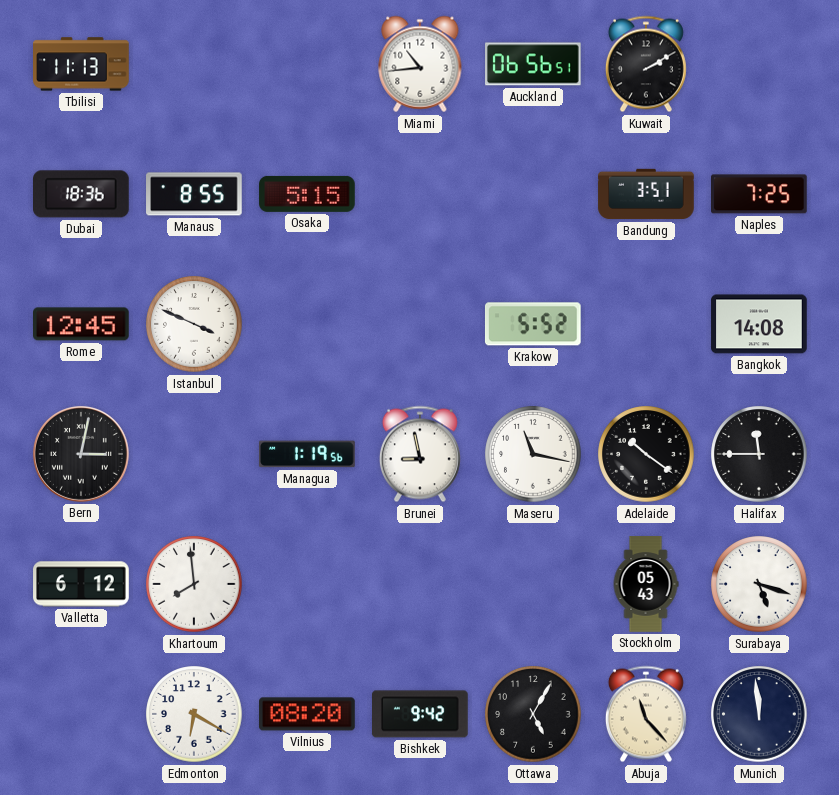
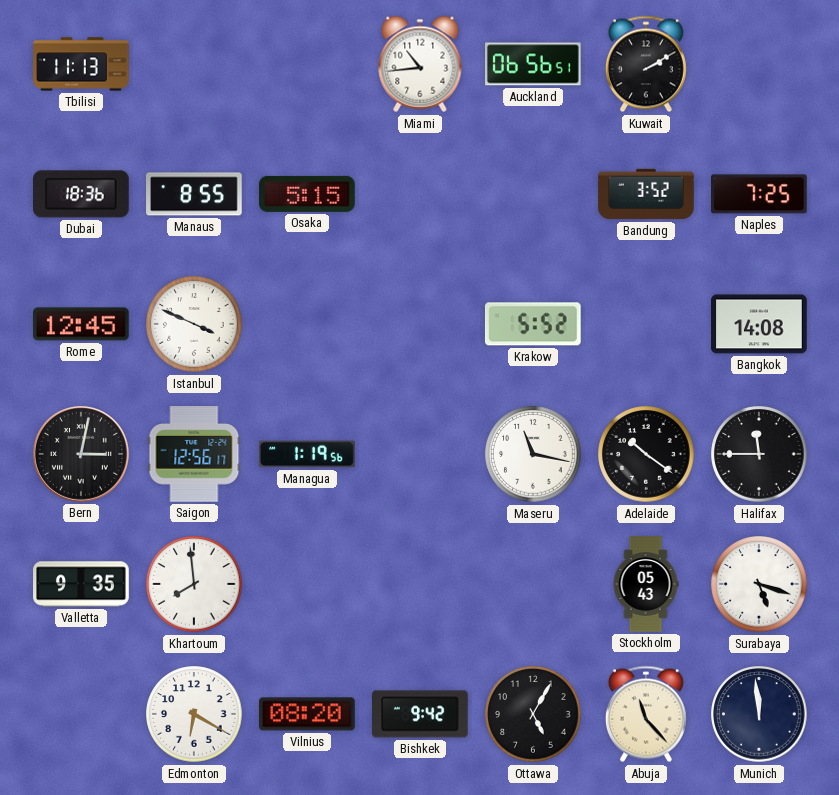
Bandung: 3:51 -> 3:52
Saigon: none -> 12:56
Brunei: 8:58 -> none
Valletta: 6:12 -> 9:35
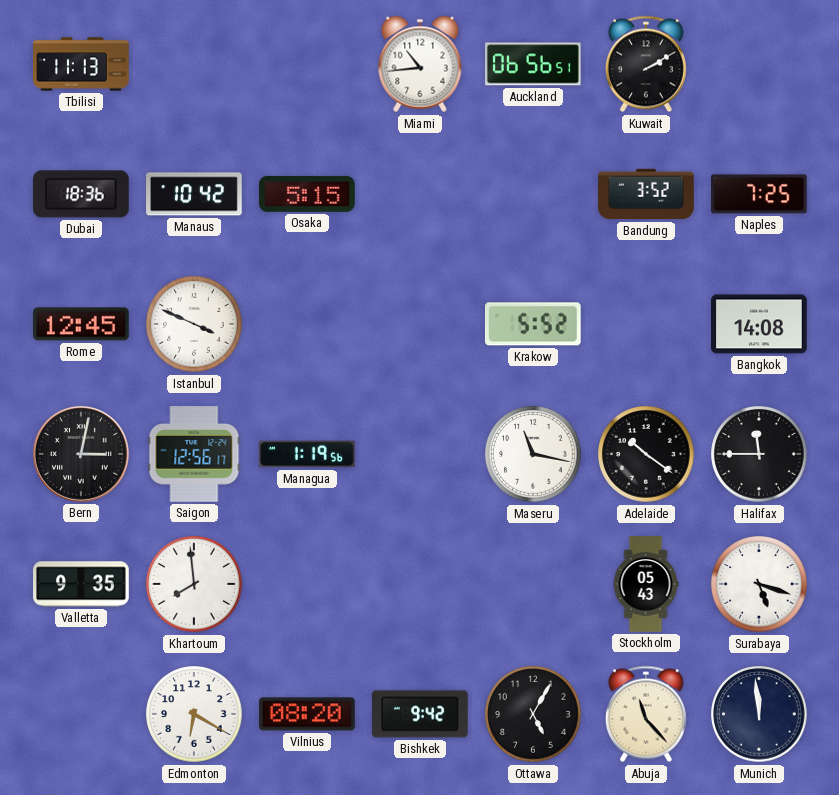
Manaus: 8:55 -> 10:42
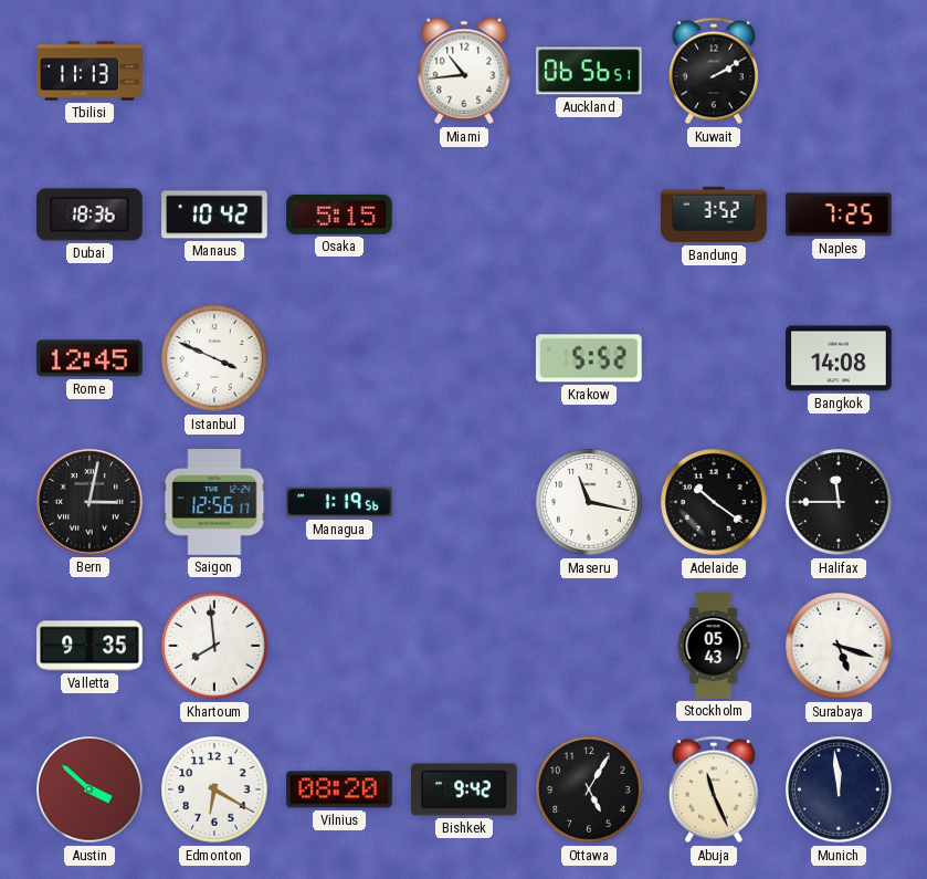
Austin: none -> 3:52
Abuja: 11:23 -> 11:26
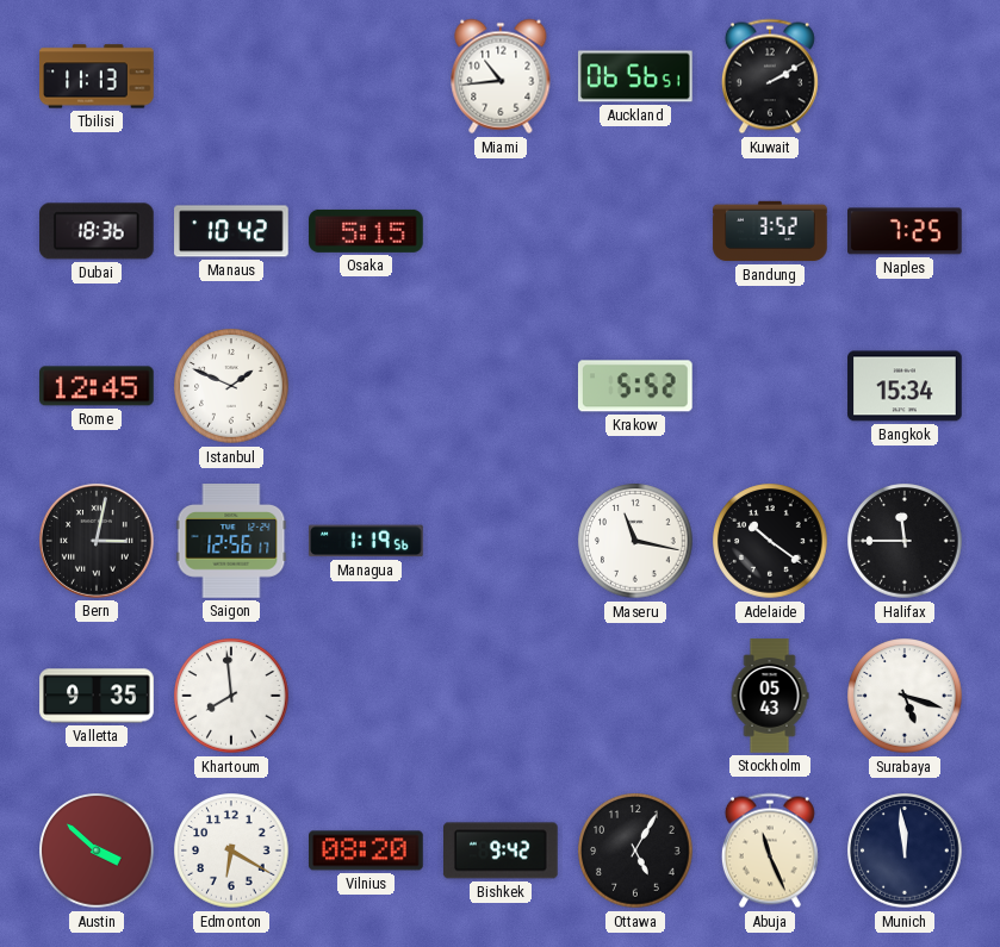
Istanbul: 3:49 -> 1:49
Bangkok: 14:08 -> 15:34
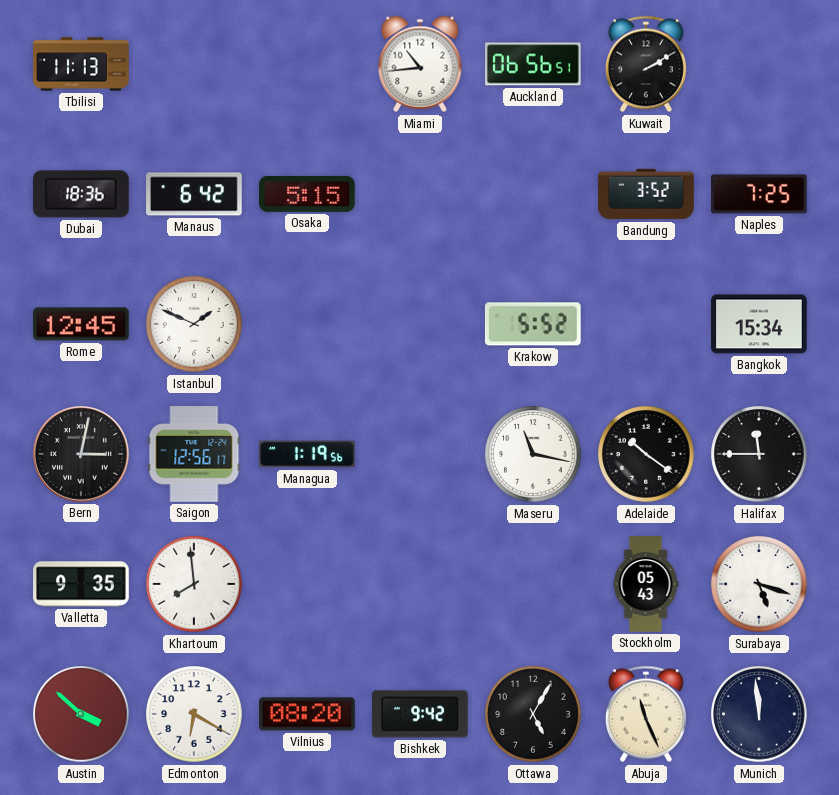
Manaus: 10:42 -> 6:42
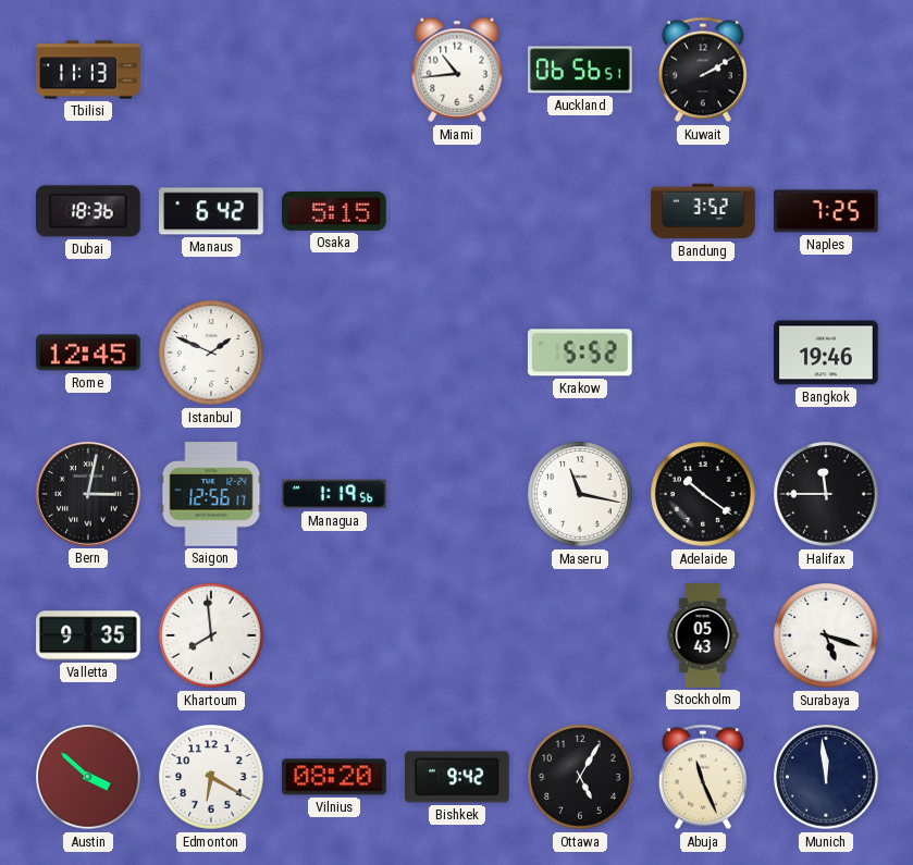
Bangkok: 15:34 -> 19:46
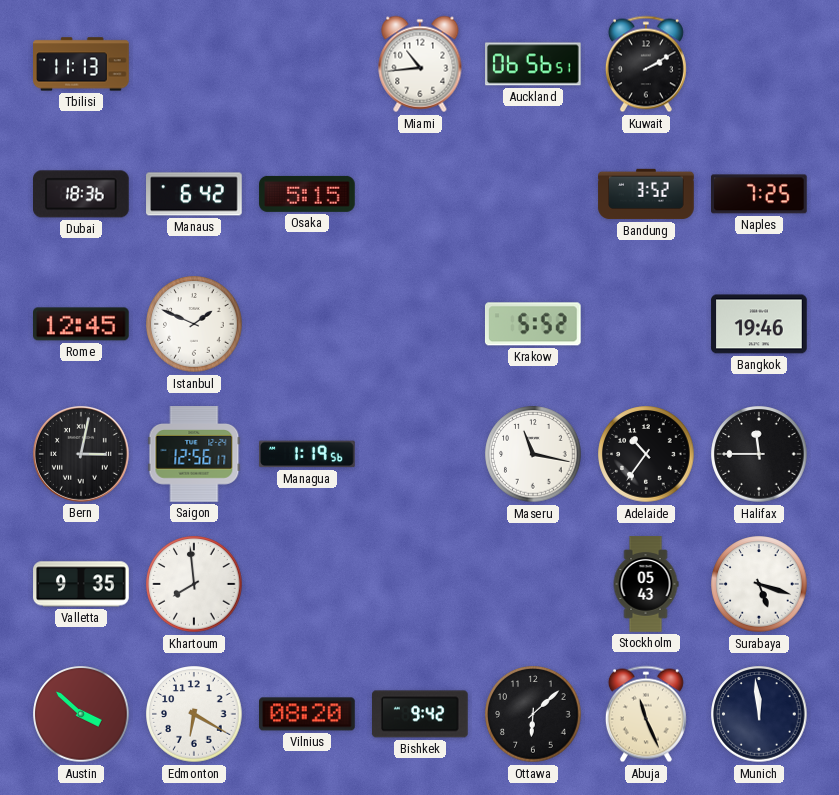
Adelaide: 10:21 -> 10:36
Ottawa: 5:05 -> 6:08
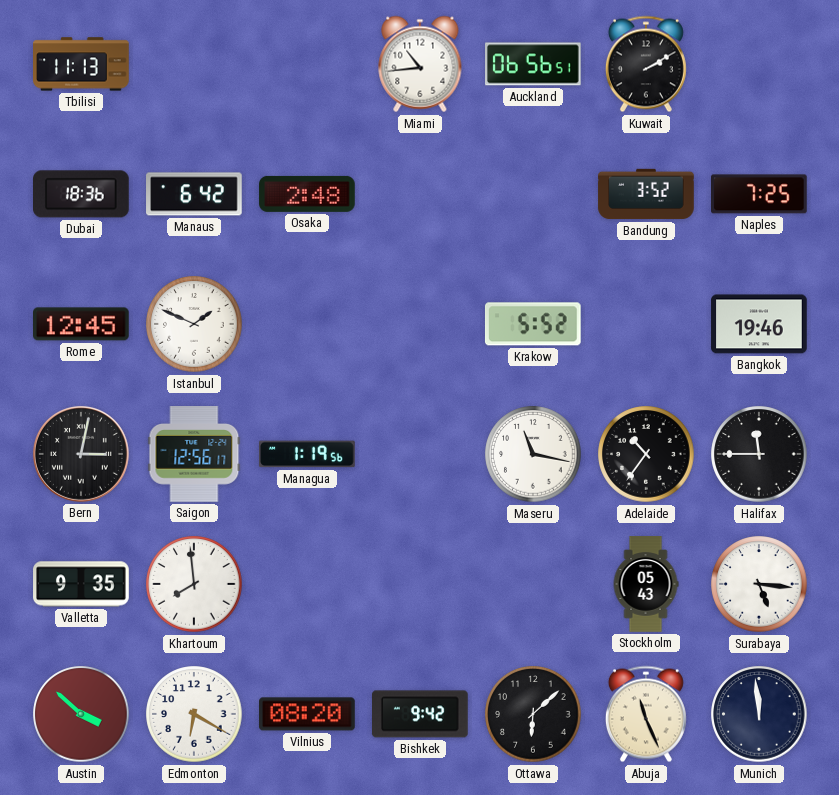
Osaka: 5:15 -> 2:48
Surabaya: 5:18 -> 5:16
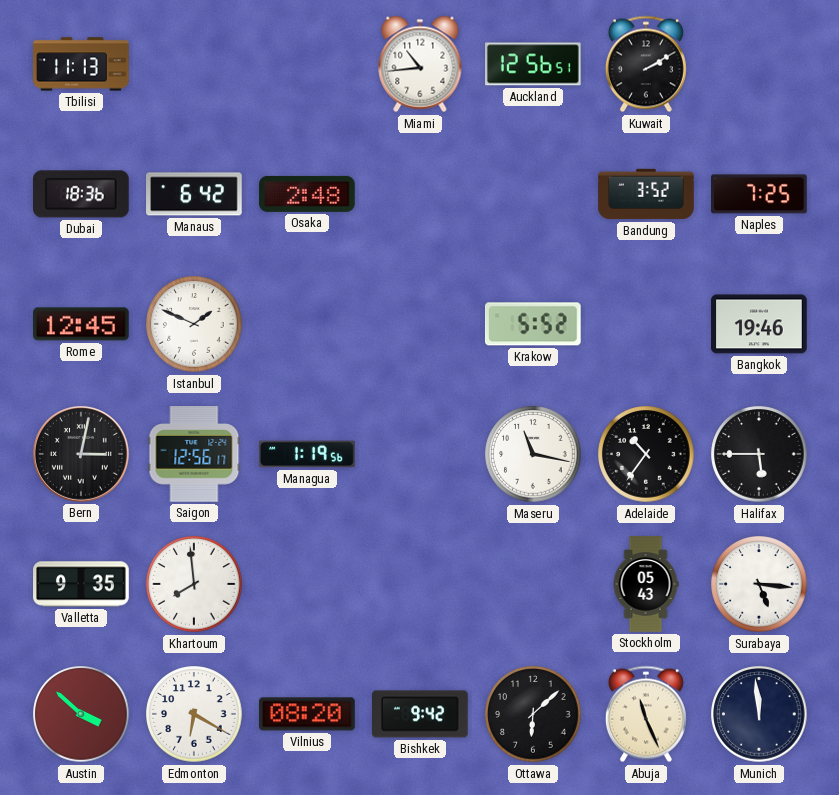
Auckland: 06:56 -> 12:56
Halifax: 11:45 -> 5:45
